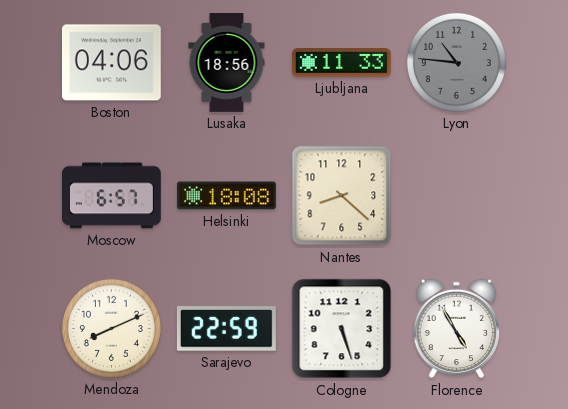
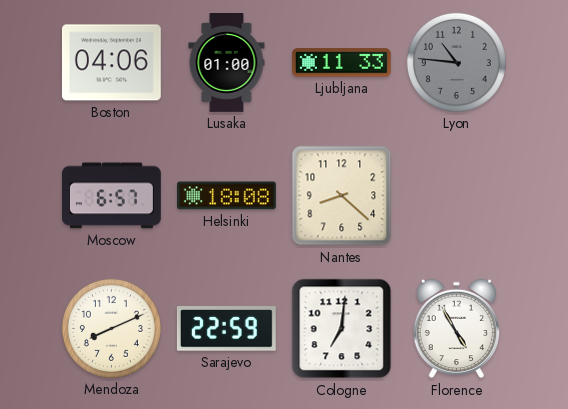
Lusaka: 18:56 -> 01:00
Cologne: 5:27 -> 7:01
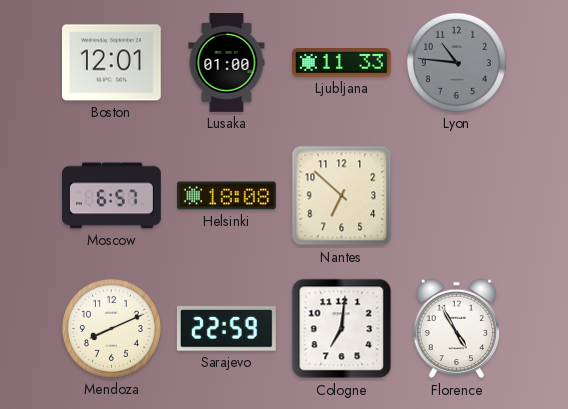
Boston: 04:06 -> 12:01
Nantes: 8:22 -> 6:52
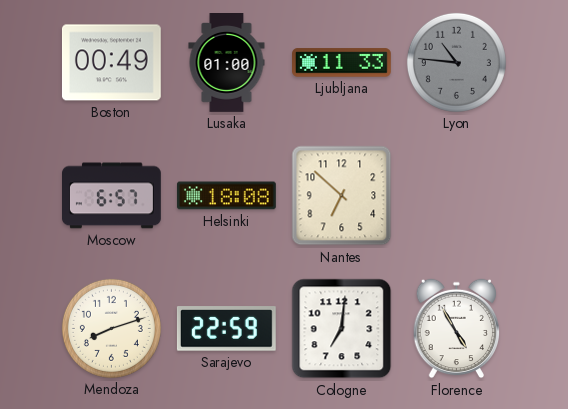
Boston: 12:01 -> 00:49
Mendoza: 8:11 -> 8:12
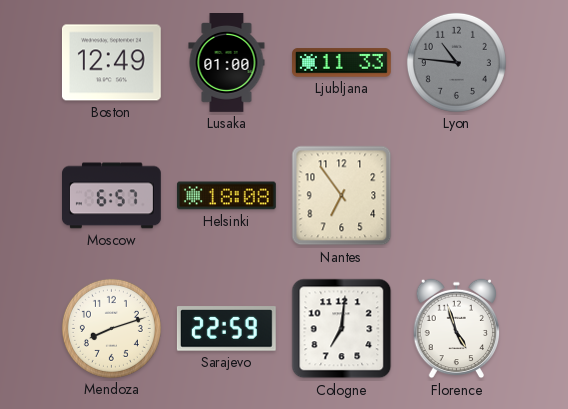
Boston: 00:49 -> 12:49
Nantes: 6:52 -> 6:54
Florence: 4:55 -> 4:57
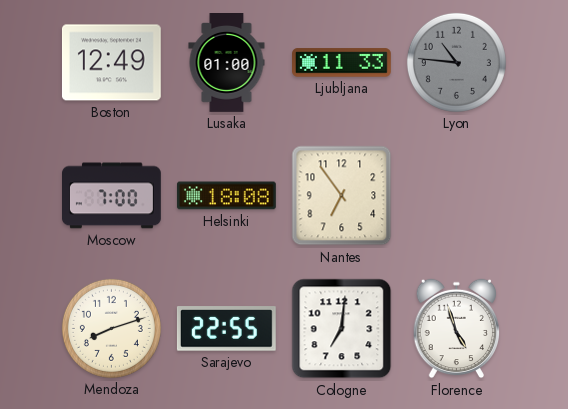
Moscow: 6:57 -> 7:00
Sarajevo: 22:59 -> 22:55
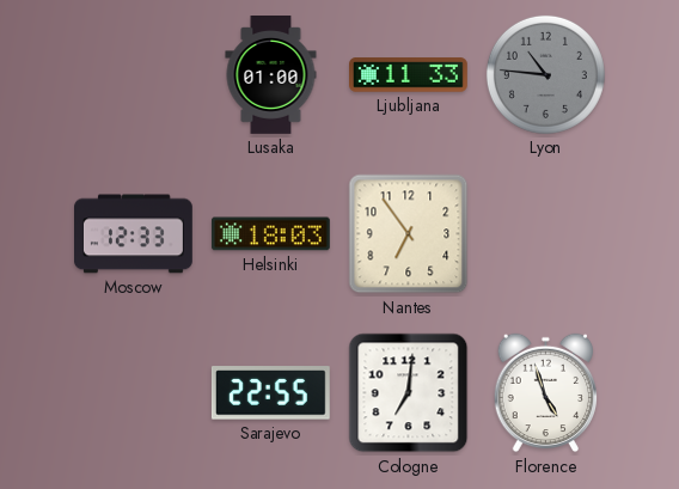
Boston: 12:49 -> none
Moscow: 7:00 -> 12:33
Helsinki: 18:08 -> 18:03
Mendoza: 8:12 -> none
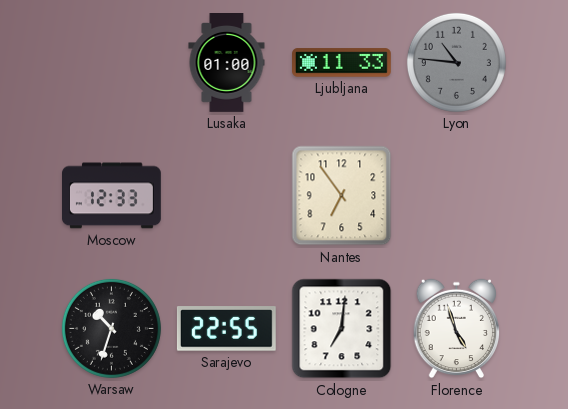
Helsinki: 18:03 -> none
Warsaw: none -> 10:33
